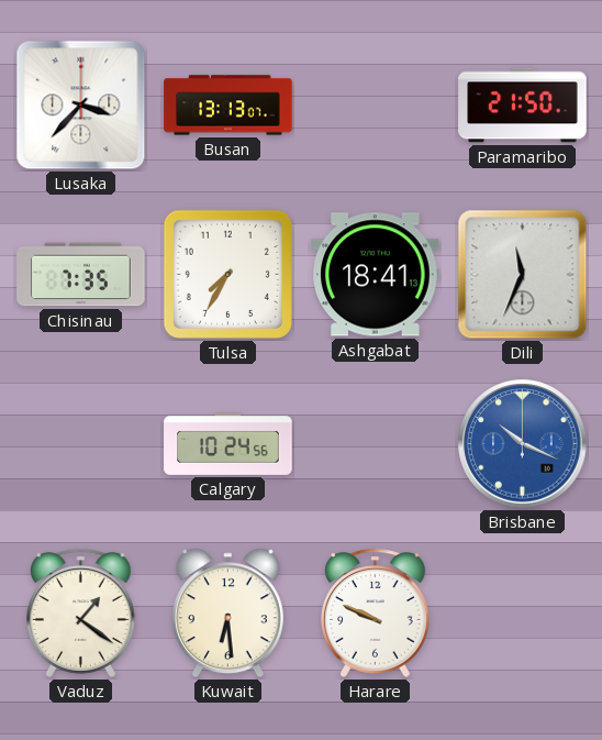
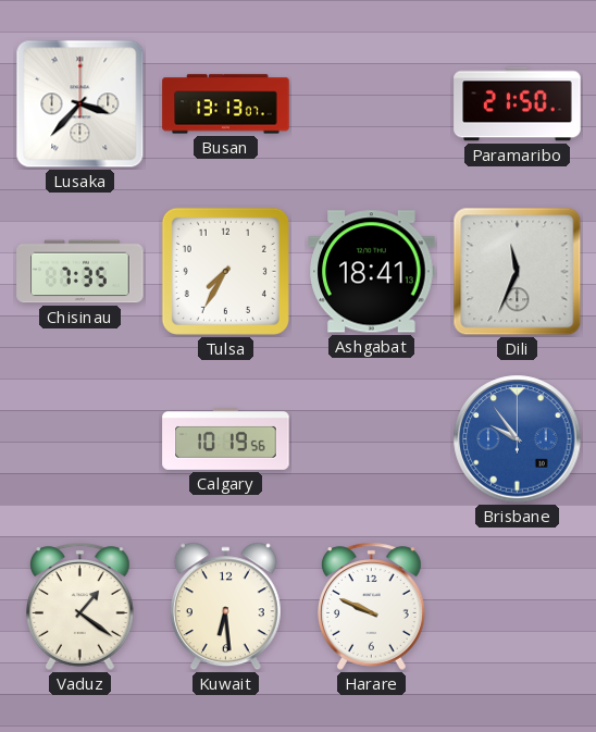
Calgary: 10:24 -> 10:19
Brisbane: 10:19 -> 9:54
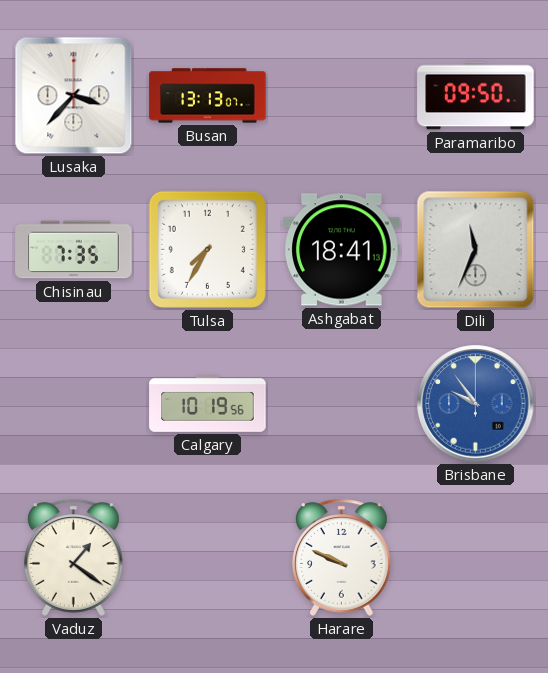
Paramaribo: 21:50 -> 09:50
Kuwait: 6:29 -> none
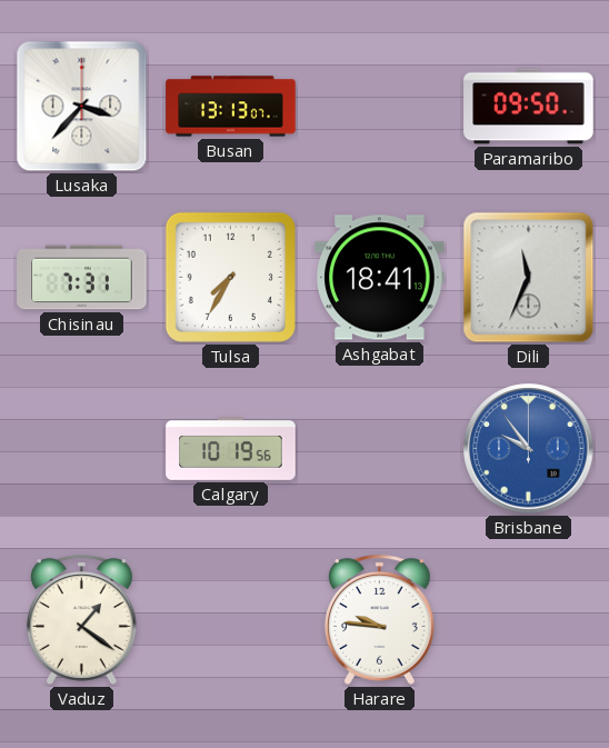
Chisinau: 7:35 -> 7:31
Harare: 9:49 -> 9:46
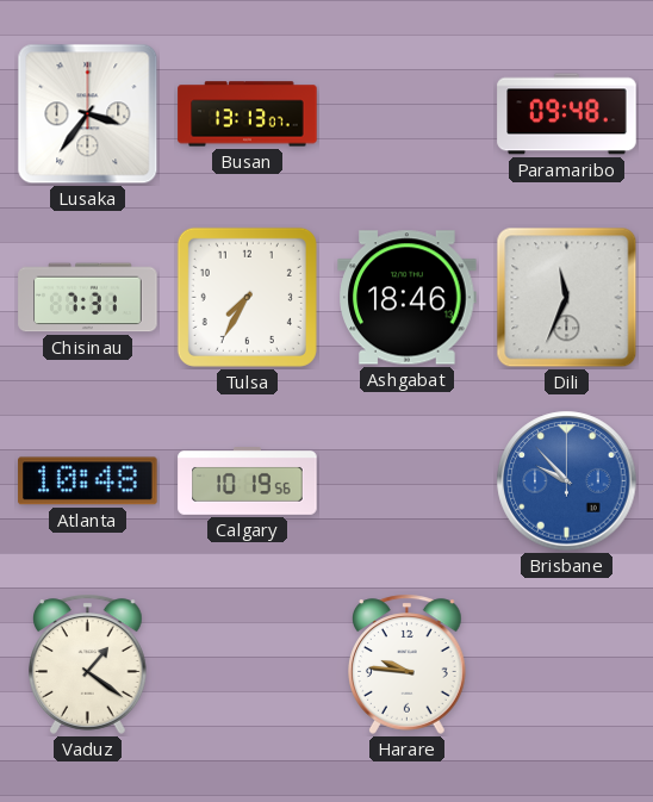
Lusaka: 3:37 -> 3:36
Paramaribo: 09:50 -> 09:48
Ashgabat: 18:41 -> 18:46
Atlanta: none -> 10:48
Brisbane: 9:54 -> 9:53
